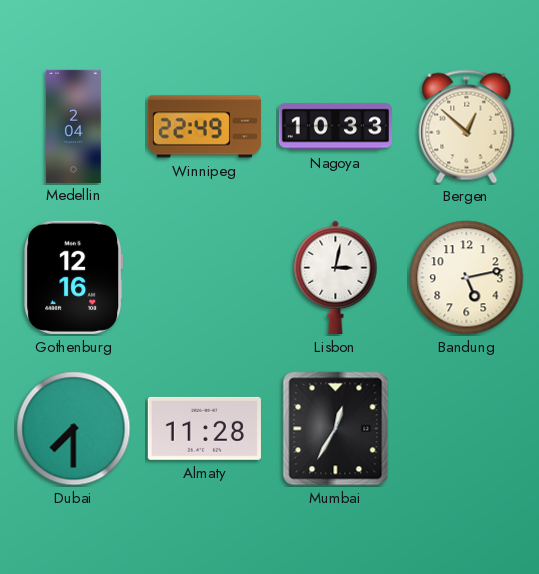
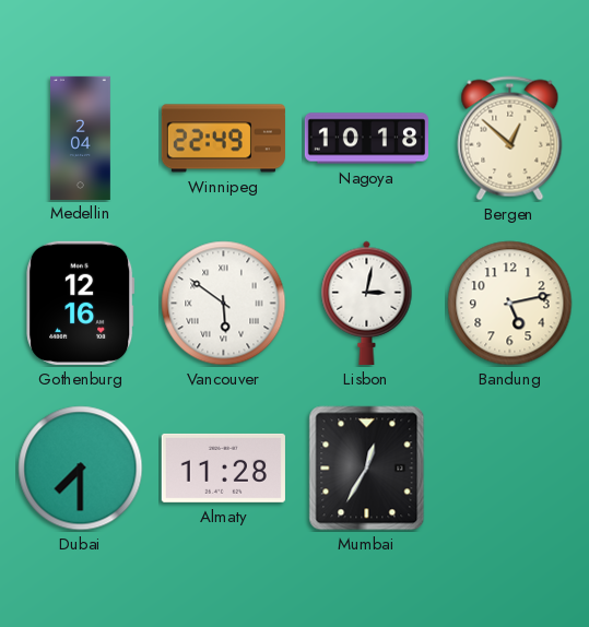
Nagoya: 10:33 -> 10:18
Vancouver: none -> 5:51
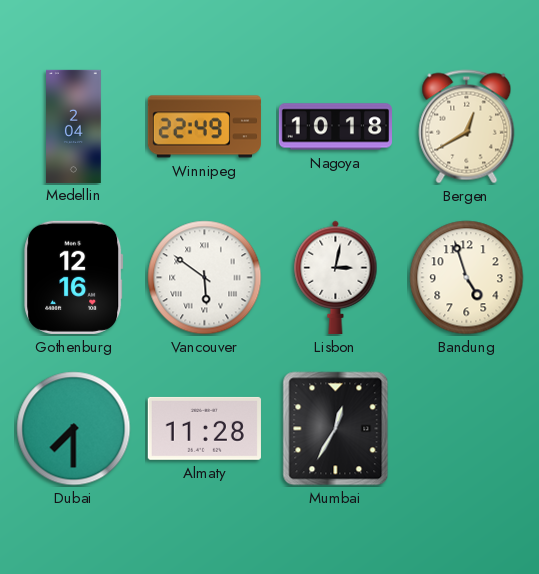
Bergen: 12:52 -> 12:40
Bandung: 5:13 -> 4:57
